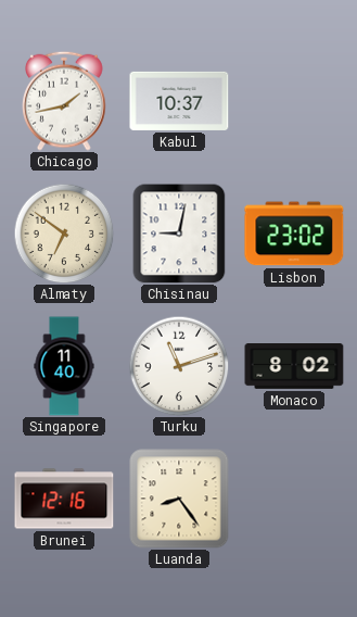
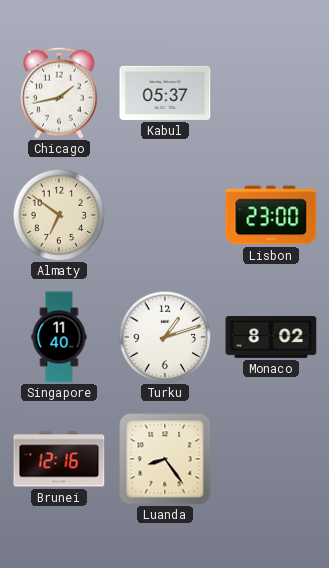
Kabul: 10:37 -> 05:37
Chisinau: 9:02 -> none
Lisbon: 23:02 -> 23:00
Turku: 11:12 -> 1:12
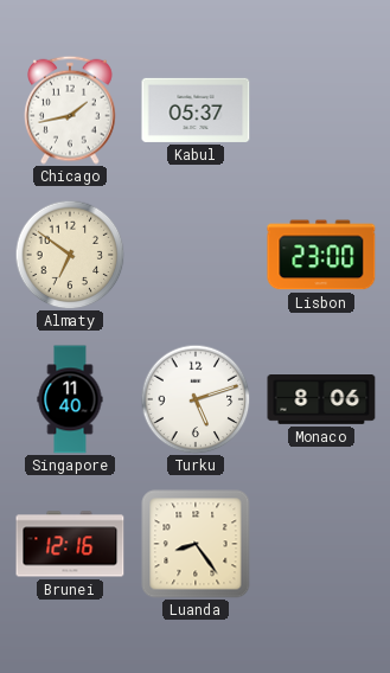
Turku: 1:12 -> 5:12
Monaco: 8:02 -> 8:06
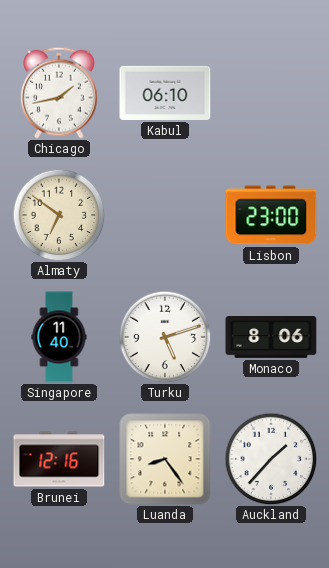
Kabul: 05:37 -> 06:10
Auckland: none -> 1:37
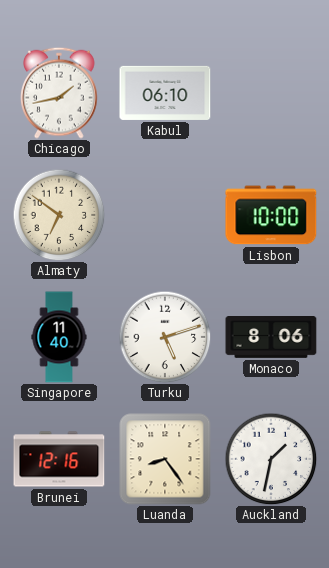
Lisbon: 23:00 -> 10:00
Auckland: 1:37 -> 1:32
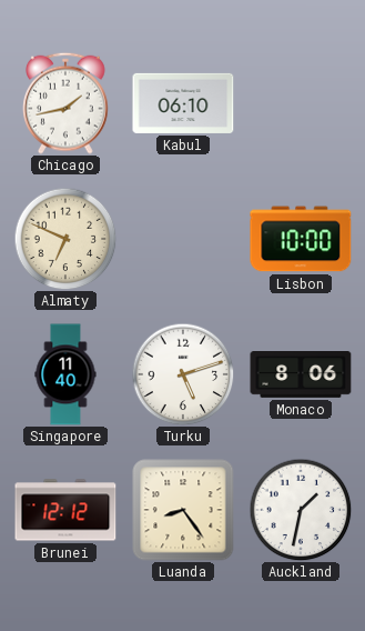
Almaty: 6:51 -> 6:49
Brunei: 12:16 -> 12:12
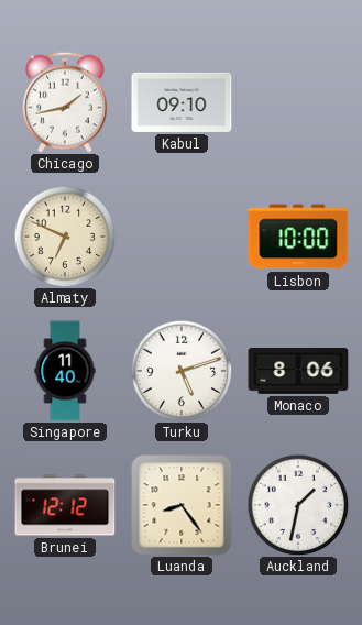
Kabul: 06:10 -> 09:10
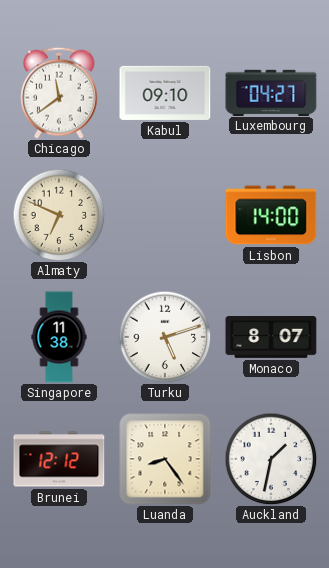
Chicago: 1:43 -> 11:39
Luxembourg: none -> 04:27
Lisbon: 10:00 -> 14:00
Singapore: 11:40 -> 11:38
Monaco: 8:06 -> 8:07
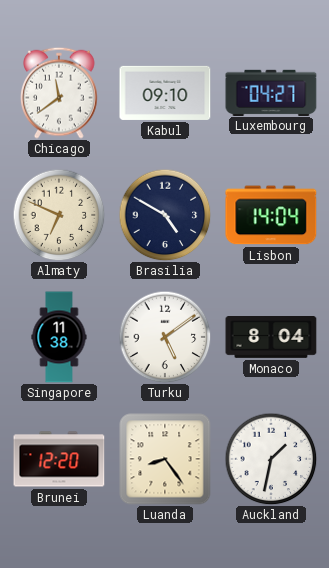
Brasilia: none -> 4:50
Lisbon: 14:00 -> 14:04
Turku: 5:12 -> 5:09
Monaco: 8:07 -> 8:04
Brunei: 12:12 -> 12:20
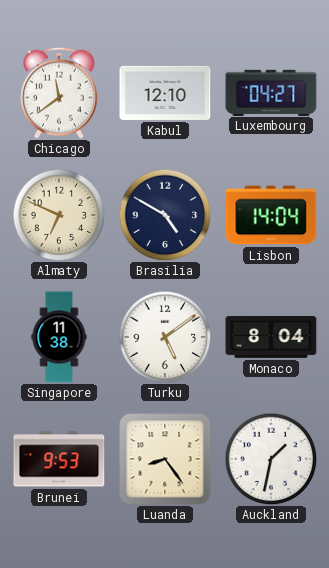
Kabul: 09:10 -> 12:10
Brunei: 12:20 -> 9:53
